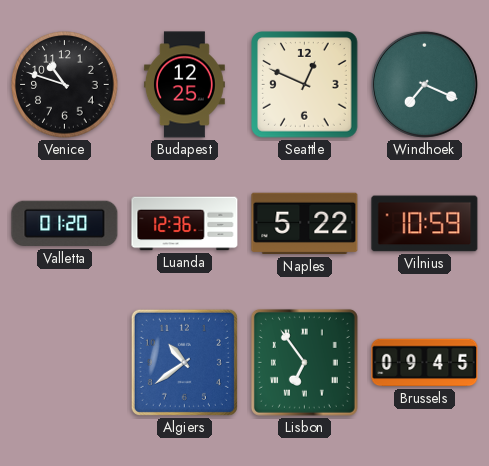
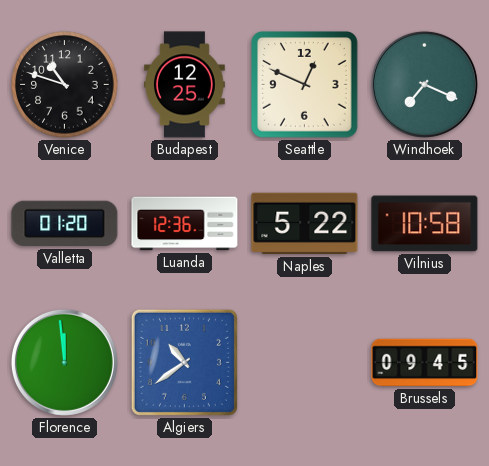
Vilnius: 10:59 -> 10:58
Florence: none -> 11:59
Lisbon: 6:54 -> none
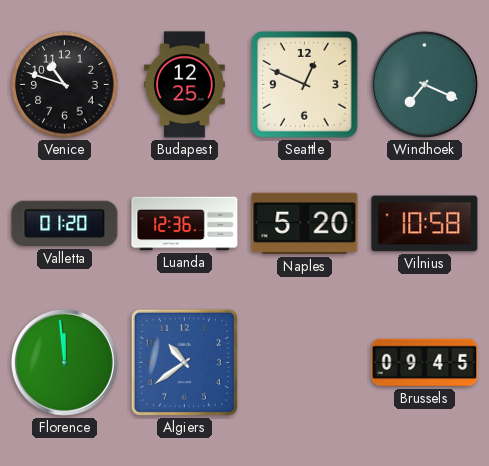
Naples: 5:22 -> 5:20
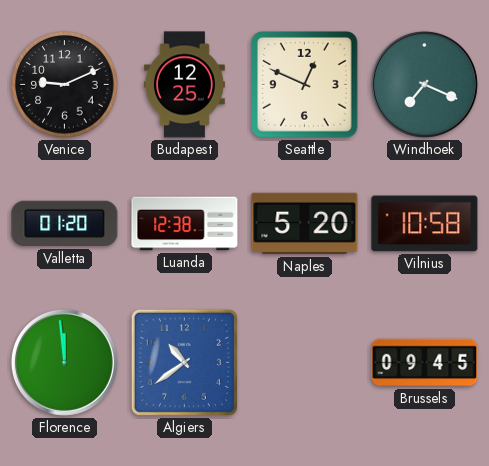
Venice: 10:48 -> 9:11
Luanda: 12:36 -> 12:38
